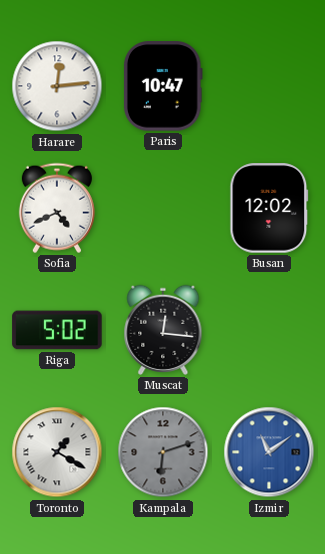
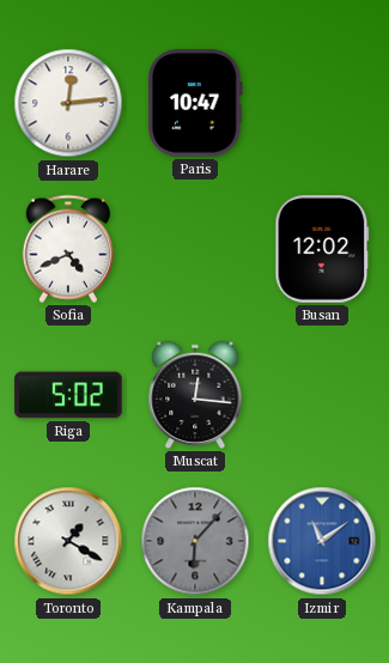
Kampala: 6:12 -> 6:07
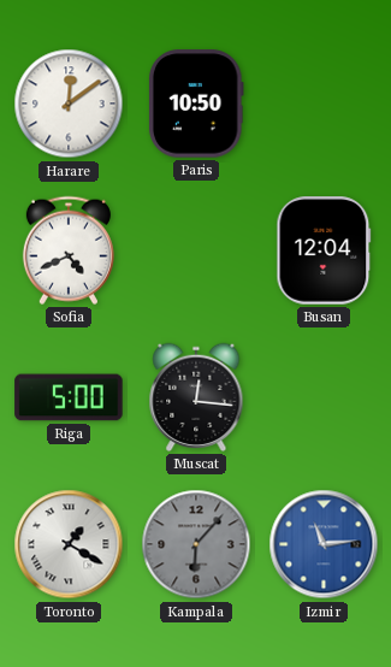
Harare: 12:14 -> 12:09
Paris: 10:47 -> 10:50
Busan: 12:02 -> 12:04
Riga: 5:02 -> 5:00
Izmir: 11:09 -> 11:14
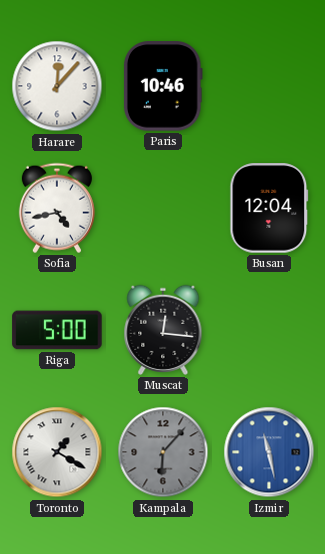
Harare: 12:09 -> 12:07
Paris: 10:50 -> 10:46
Sofia: 4:41 -> 4:43
Izmir: 11:14 -> 11:28
